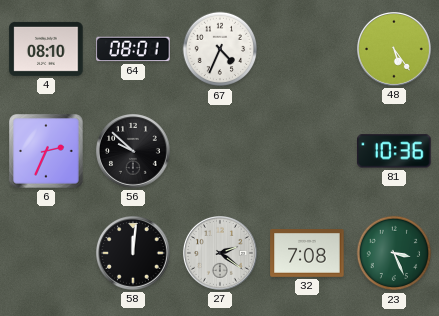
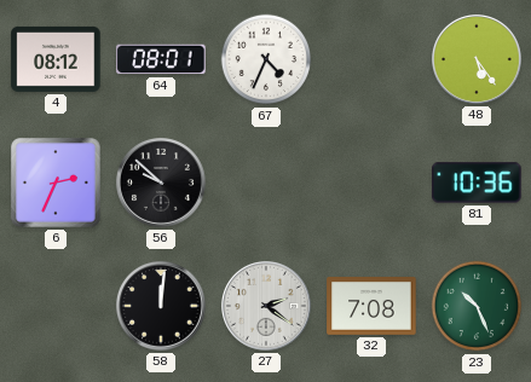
4: 08:10 -> 08:12
23: 3:26 -> 10:26
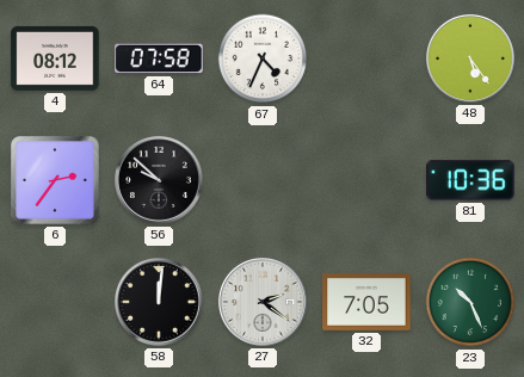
64: 08:01 -> 07:58
6: 2:34 -> 2:36
32: 7:08 -> 7:05
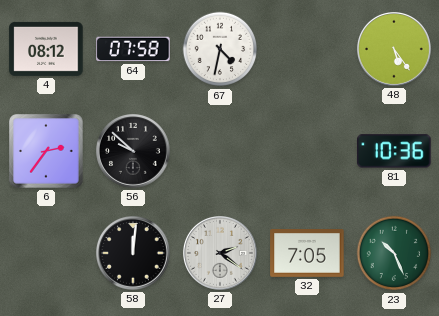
67: 4:34 -> 4:32
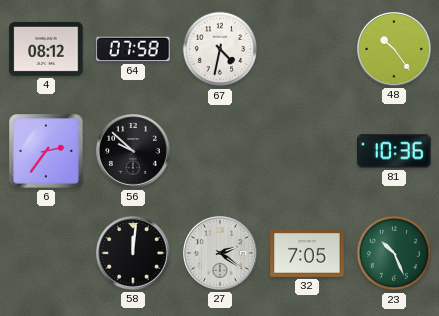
48: 5:24 -> 10:24
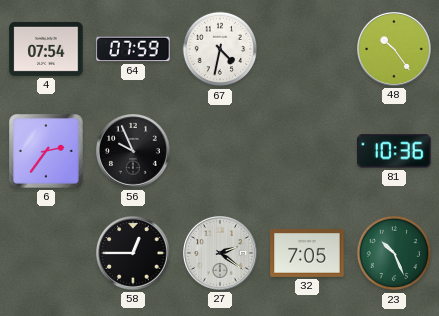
4: 08:12 -> 07:54
64: 07:58 -> 07:59
56: 9:52 -> 9:56
58: 12:01 -> 12:45
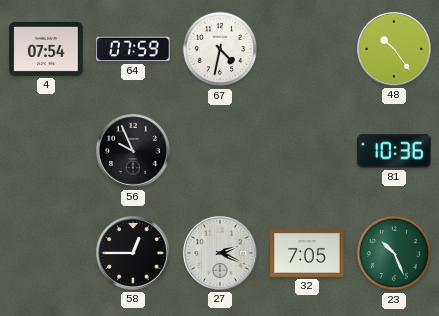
6: 2:36 -> none
27: 2:21 -> 2:19
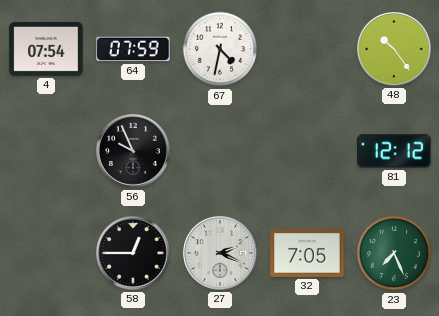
81: 10:36 -> 12:12
23: 10:26 -> 7:26
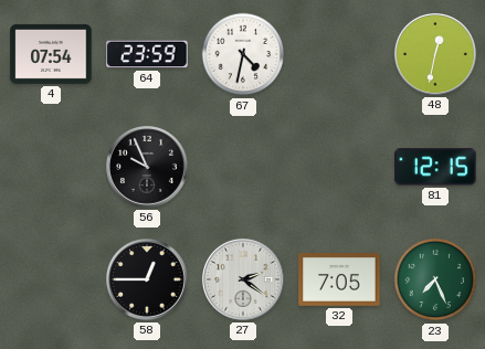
64: 07:59 -> 23:59
48: 10:24 -> 12:32
81: 12:12 -> 12:15
27: 2:19 -> 2:21
